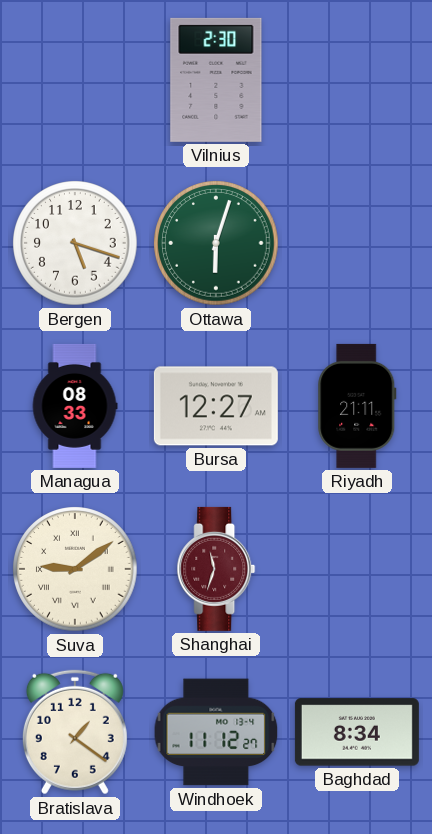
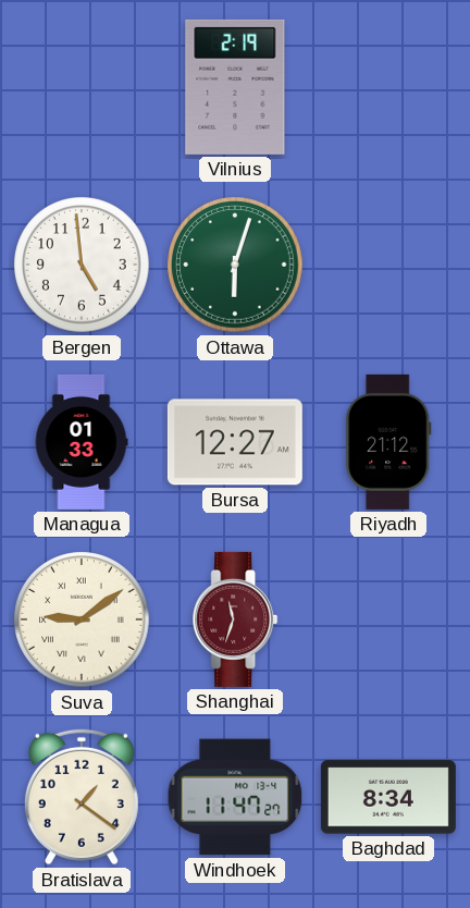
Vilnius: 2:30 -> 2:19
Bergen: 5:18 -> 4:59
Managua: 08:33 -> 01:33
Riyadh: 21:11 -> 21:12
Windhoek: 11:12 -> 11:47
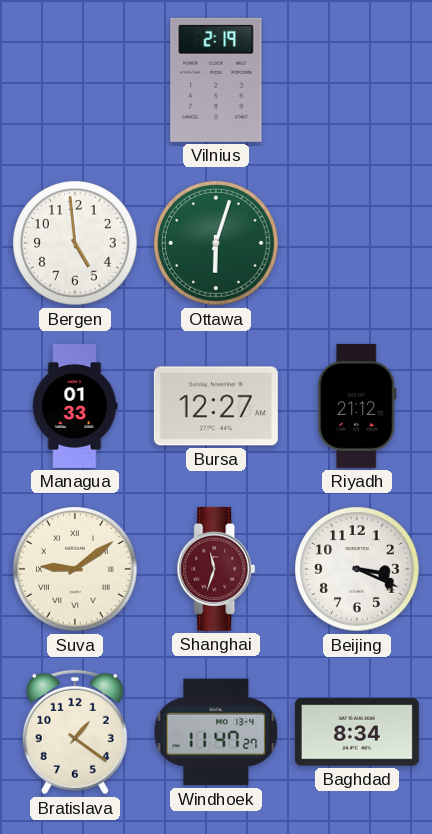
Beijing: none -> 3:19
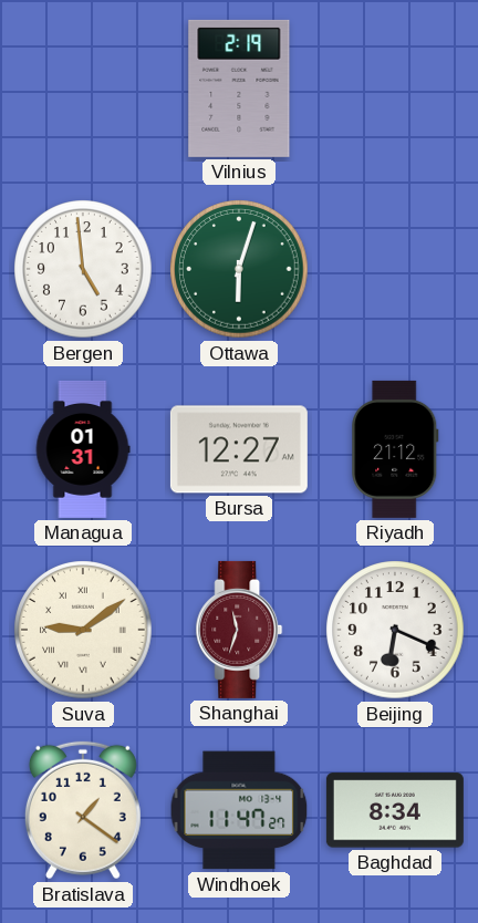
Managua: 01:33 -> 01:31
Beijing: 3:19 -> 6:19
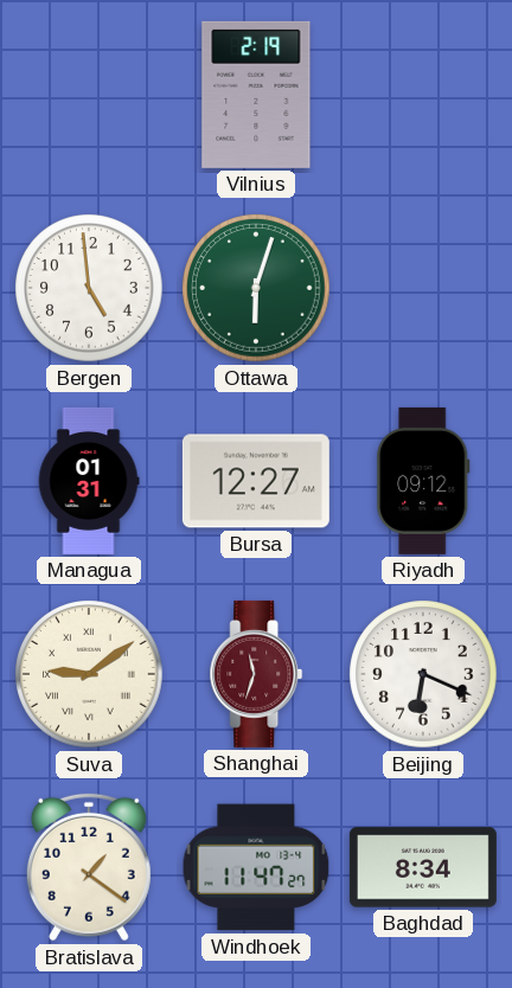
Riyadh: 21:12 -> 09:12
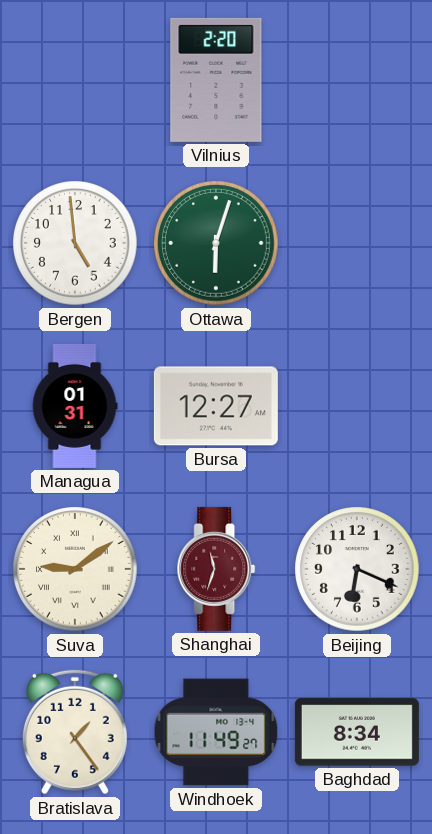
Vilnius: 2:19 -> 2:20
Riyadh: 09:12 -> none
Bratislava: 1:21 -> 1:24
Windhoek: 11:47 -> 11:49
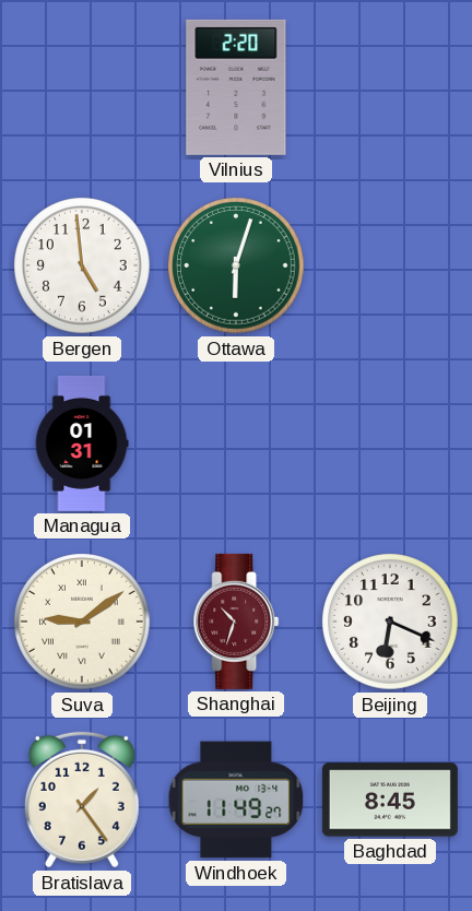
Bursa: 12:27 -> none
Shanghai: 11:33 -> 10:33
Baghdad: 8:34 -> 8:45
